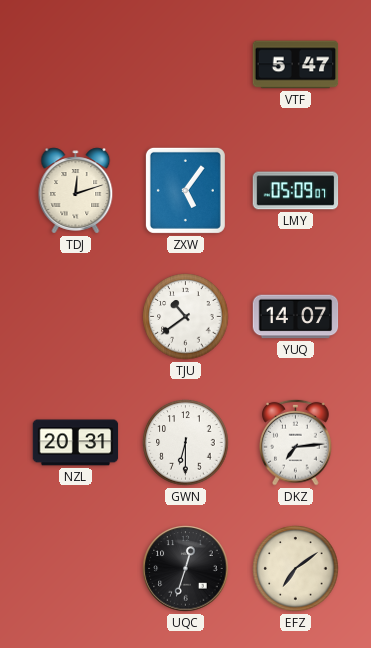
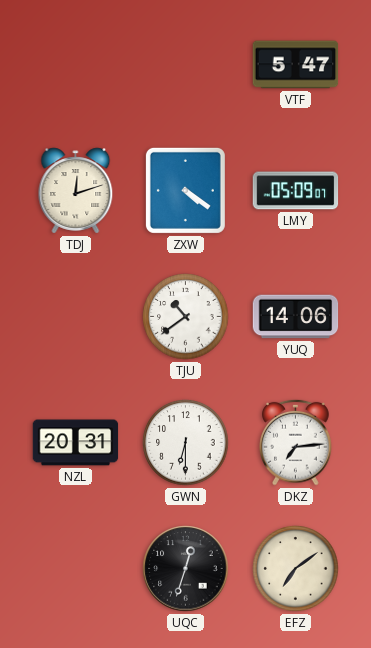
ZXW: 5:06 -> 4:21
YUQ: 14:07 -> 14:06
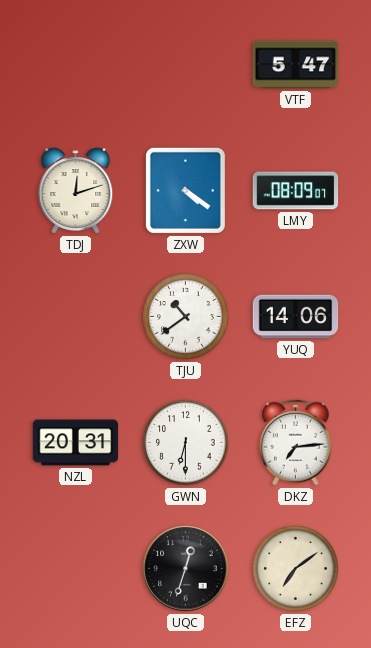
LMY: 05:09 -> 08:09
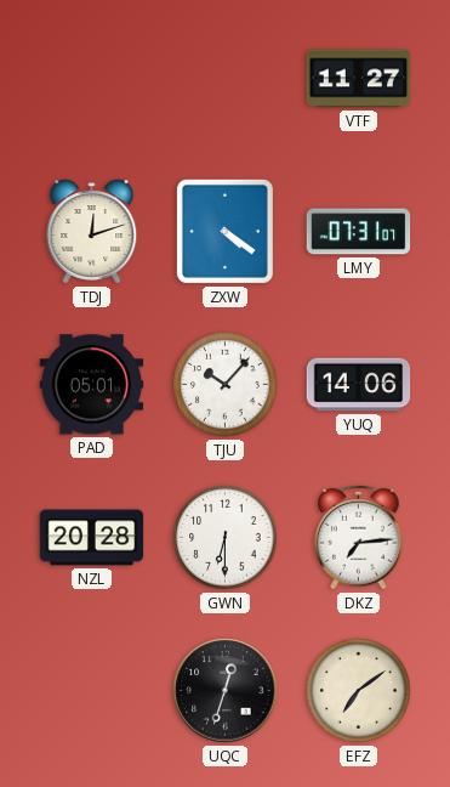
VTF: 5:47 -> 11:27
LMY: 08:09 -> 07:31
PAD: none -> 05:01
TJU: 10:39 -> 10:07
NZL: 20:31 -> 20:28
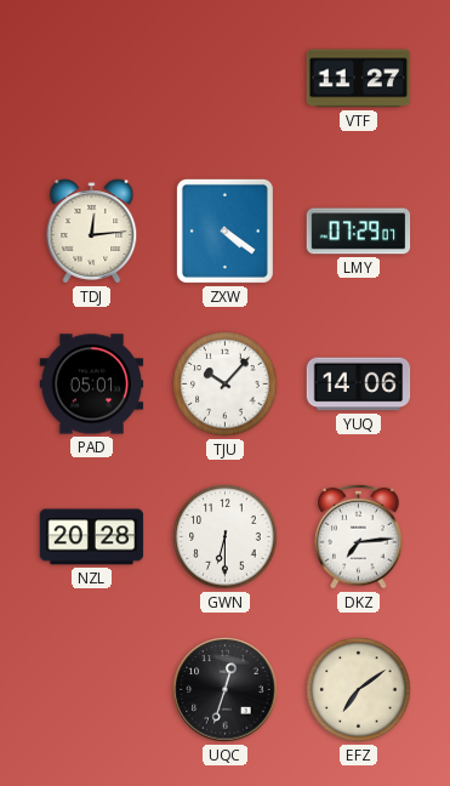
TDJ: 12:12 -> 12:14
LMY: 07:31 -> 07:29
